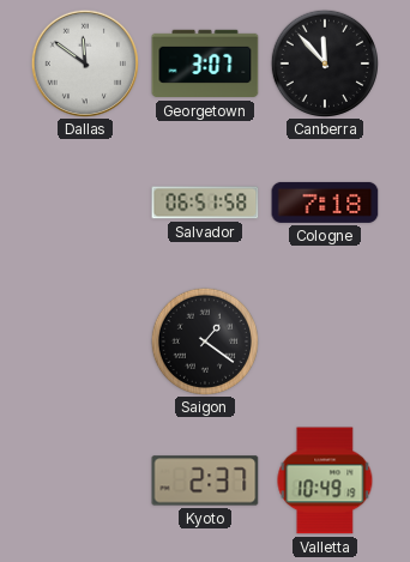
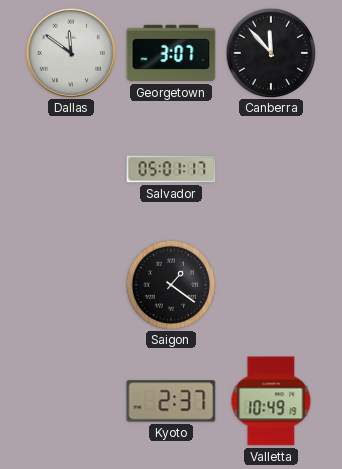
Salvador: 06:51 -> 05:01
Cologne: 7:18 -> none
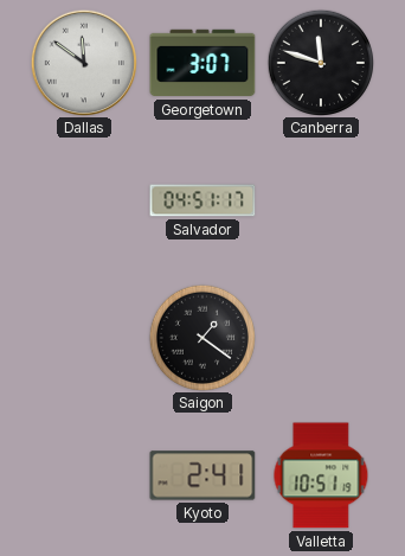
Canberra: 11:53 -> 11:48
Salvador: 05:01 -> 04:51
Kyoto: 2:37 -> 2:41
Valletta: 10:49 -> 10:51
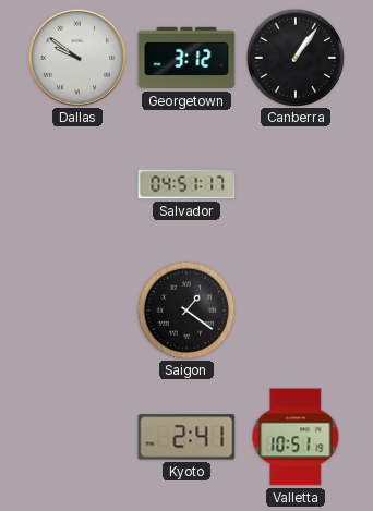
Dallas: 11:51 -> 9:51
Georgetown: 3:07 -> 3:12
Canberra: 11:48 -> 1:06
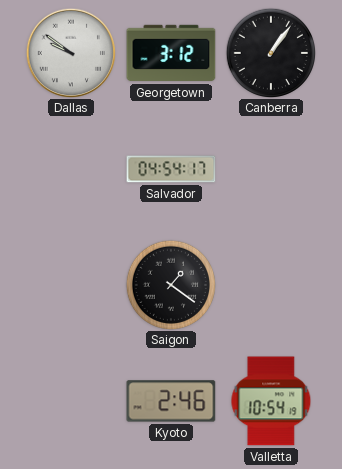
Salvador: 04:51 -> 04:54
Kyoto: 2:41 -> 2:46
Valletta: 10:51 -> 10:54
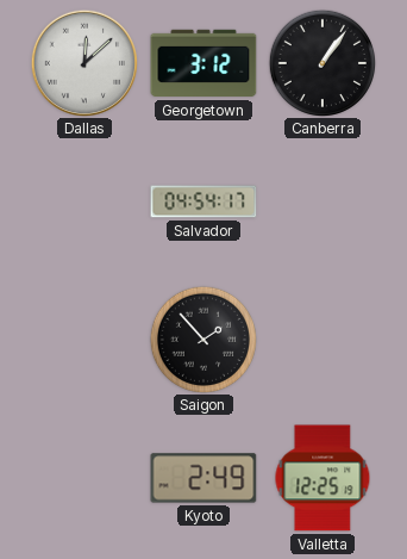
Dallas: 9:51 -> 12:08
Saigon: 1:21 -> 1:53
Kyoto: 2:46 -> 2:49
Valletta: 10:54 -> 12:25
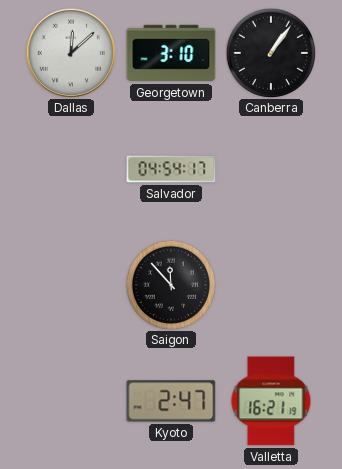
Georgetown: 3:12 -> 3:10
Saigon: 1:53 -> 11:53
Kyoto: 2:49 -> 2:47
Valletta: 12:25 -> 16:21
